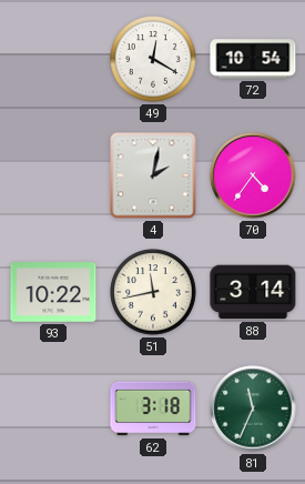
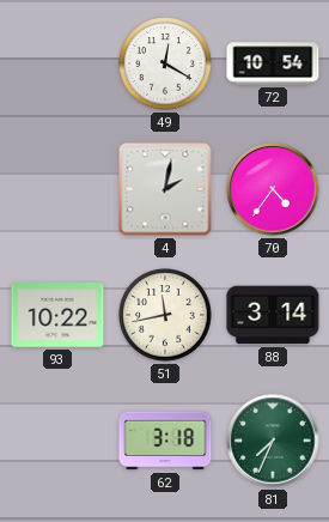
81: 11:34 -> 7:34
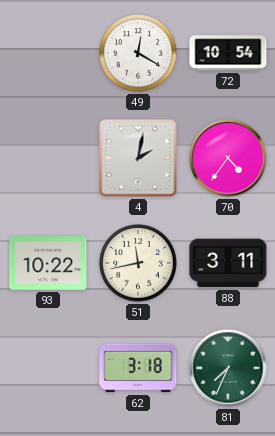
88: 3:14 -> 3:11
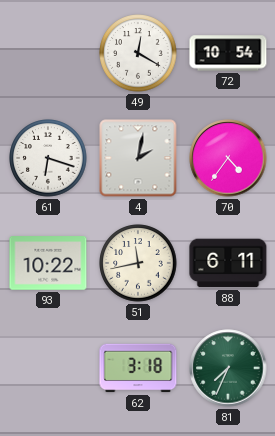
61: none -> 6:18
88: 3:11 -> 6:11
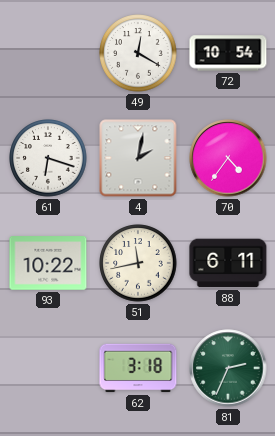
81: 7:34 -> 2:34
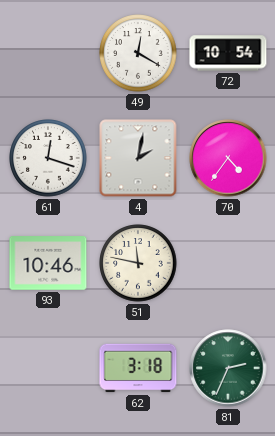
61: 6:18 -> 12:18
93: 10:22 -> 10:46
51: 11:43 -> 11:47
88: 6:11 -> none
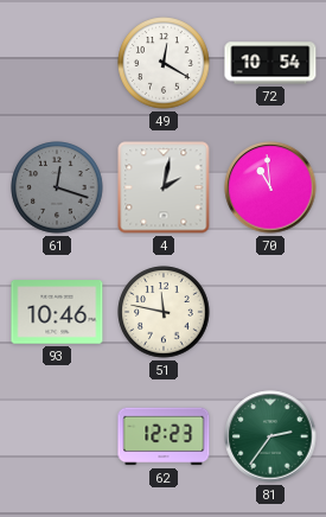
61 dial: white -> grey
70: 4:36 -> 10:59
62: 3:18 -> 12:23
81: 2:34 -> 2:36
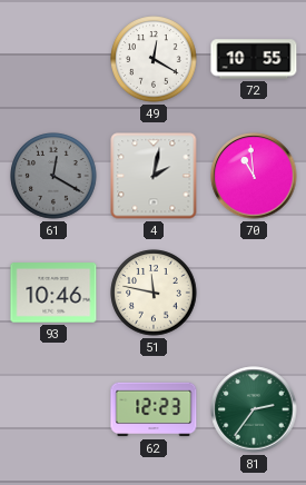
72: 10:54 -> 10:55
61: 12:18 -> 12:20
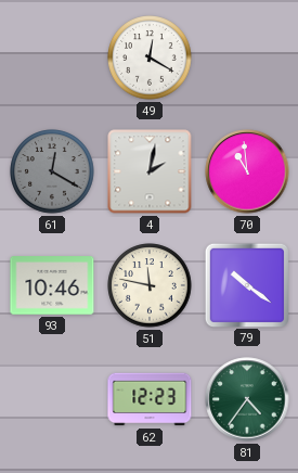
72: 10:55 -> none
79: none -> 10:21
81: 2:36 -> 4:36
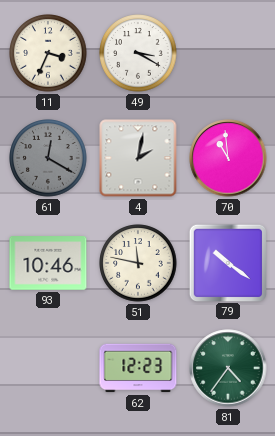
11: none -> 3:34
49: 12:20 -> 3:20
